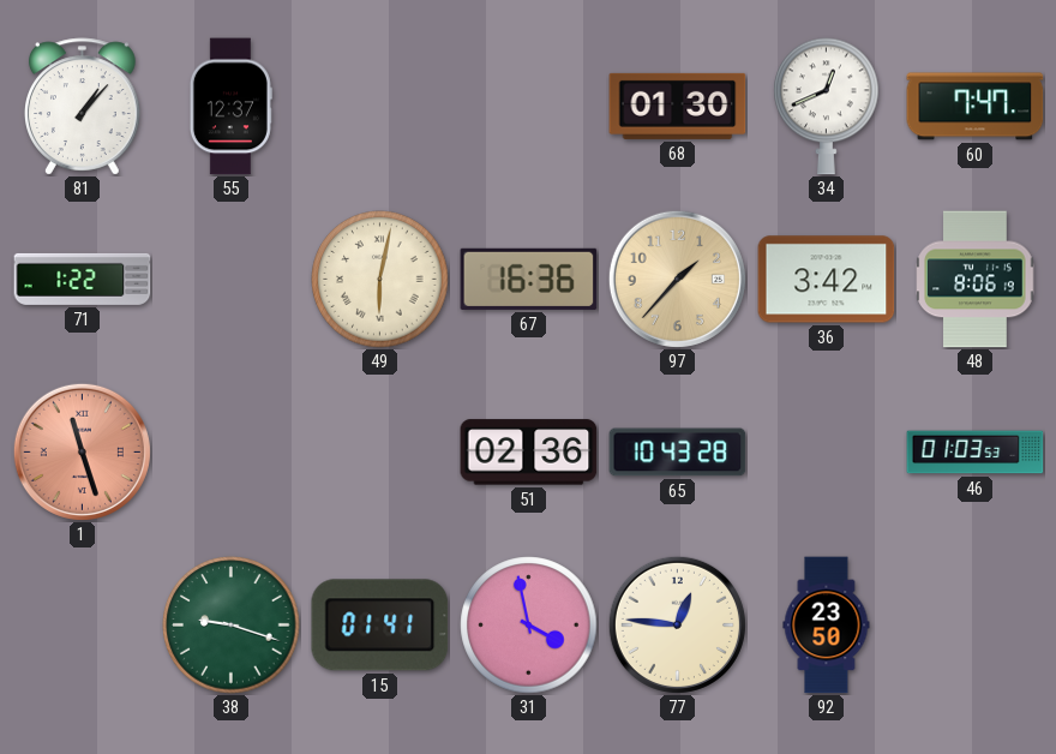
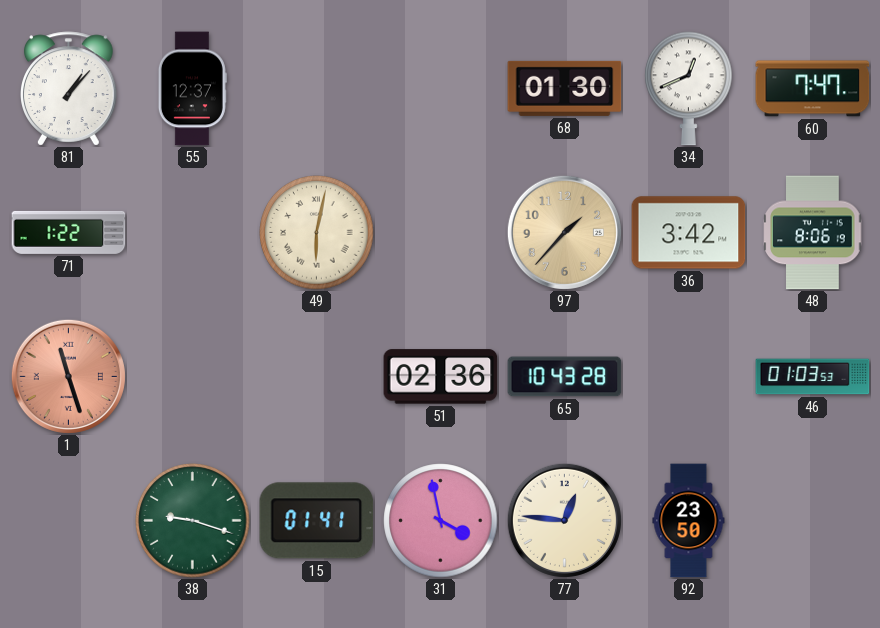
67: 16:36 -> none
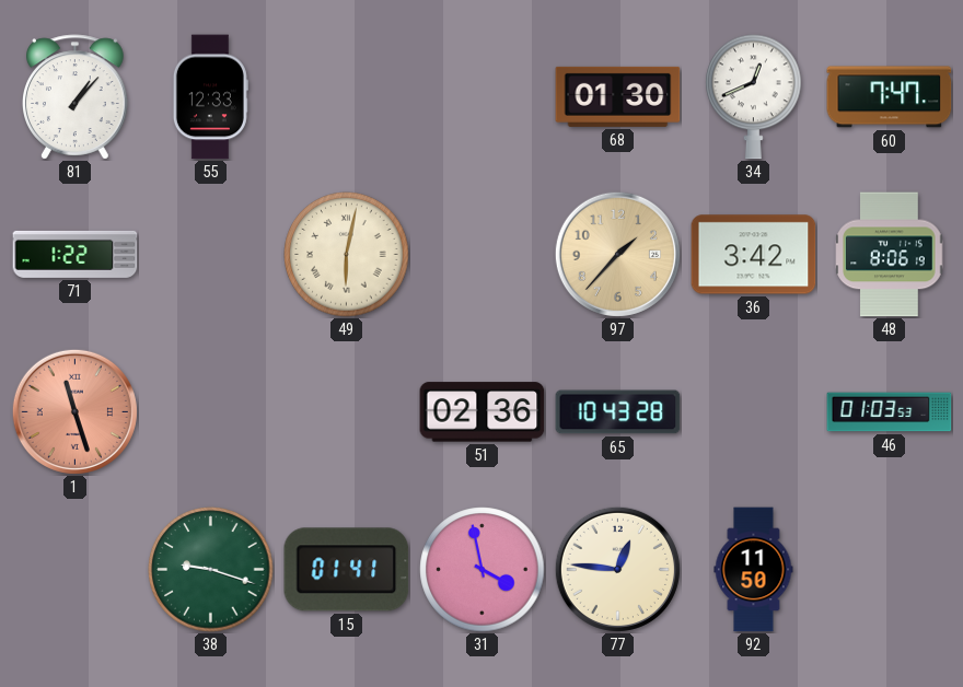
55: 12:37 -> 12:33
92: 23:50 -> 11:50
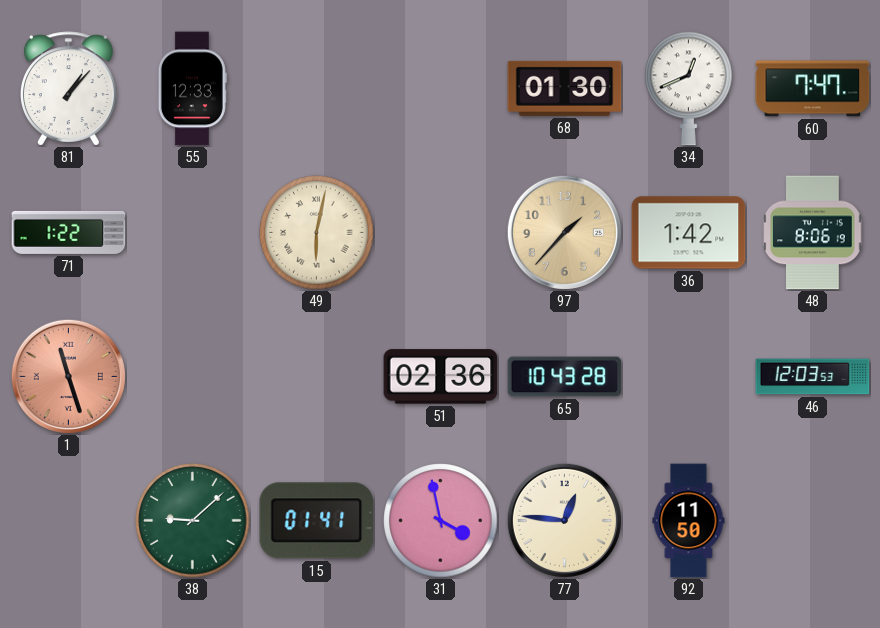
36: 3:42 -> 1:42
46: 01:03 -> 12:03
38: 9:18 -> 9:08
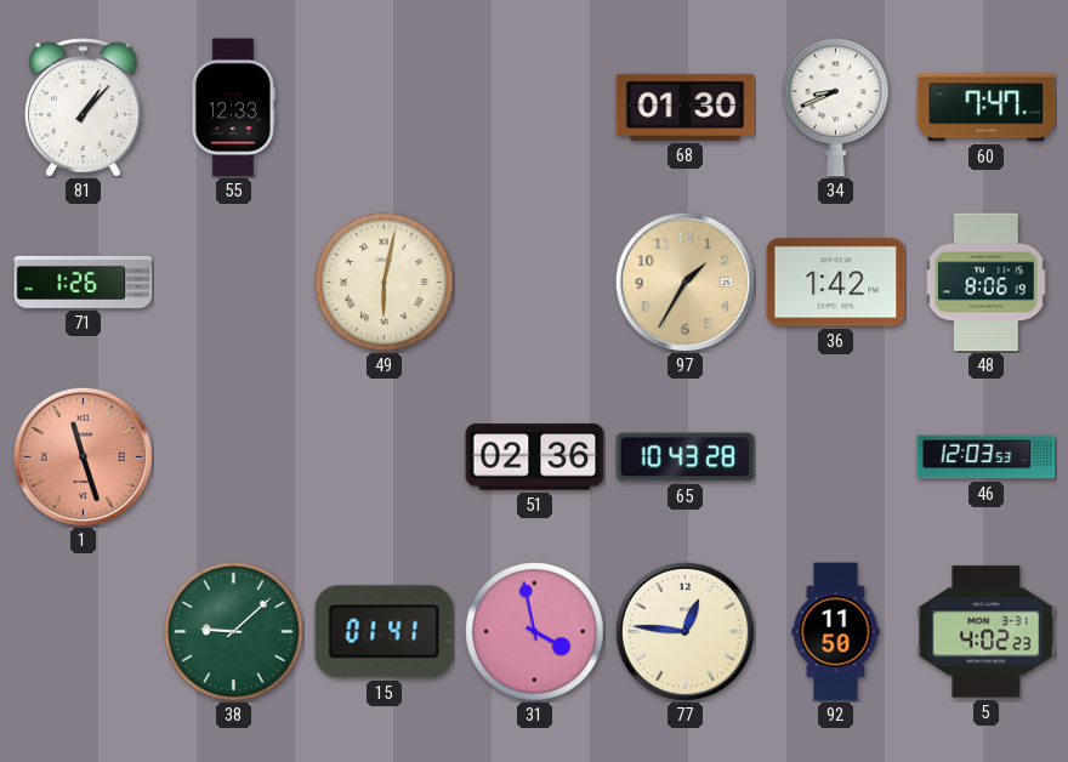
34: 12:41 -> 8:41
71: 1:22 -> 1:26
97: 1:37 -> 1:35
5: none -> 4:02
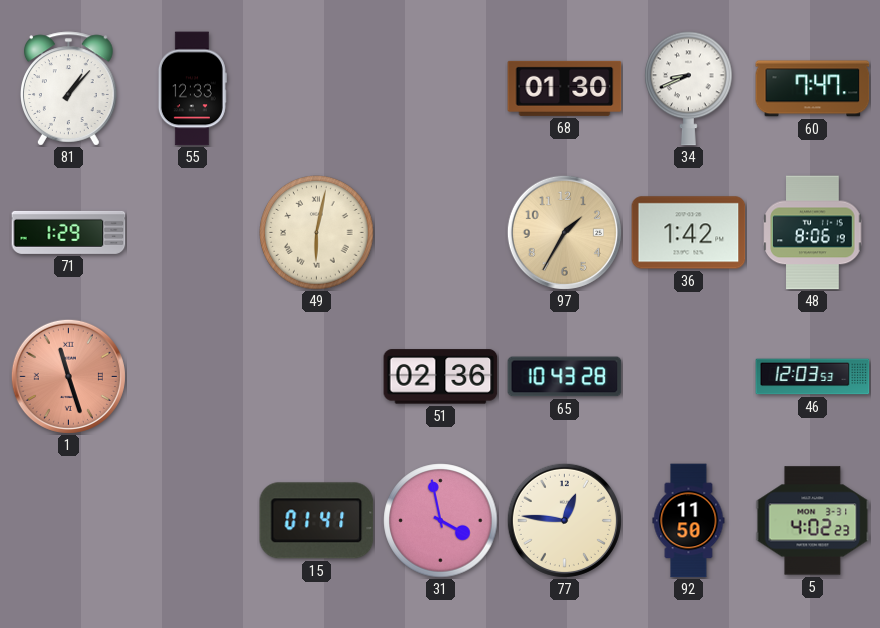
71: 1:26 -> 1:29
38: 9:08 -> none
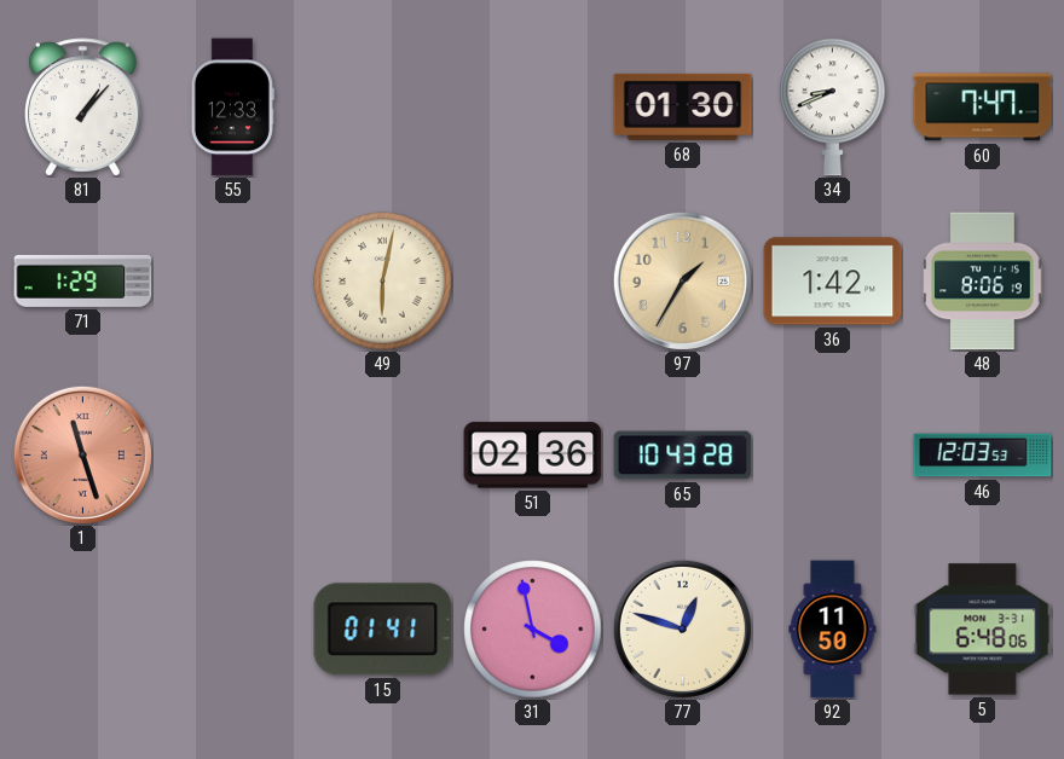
77: 12:46 -> 12:48
5: 4:02 -> 6:48
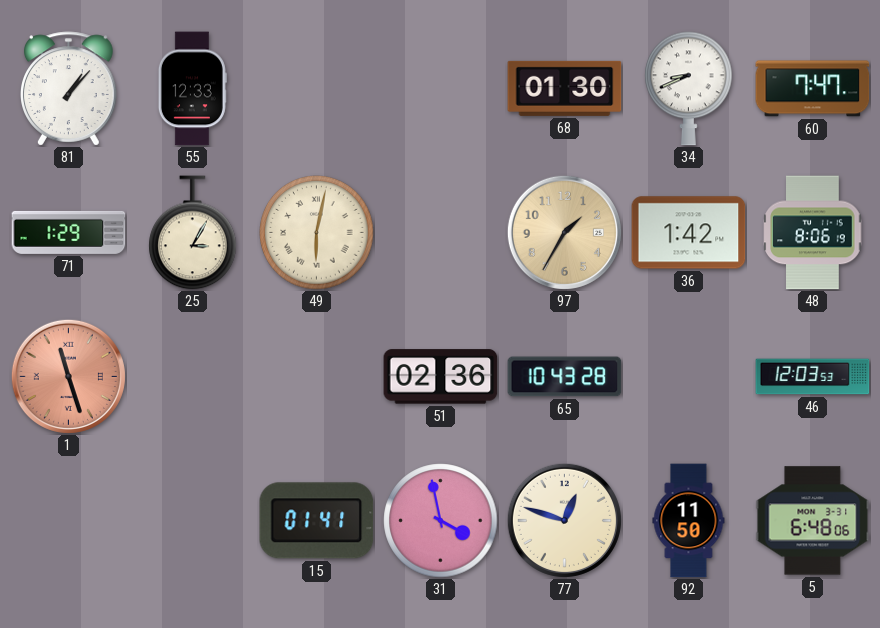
25: none -> 3:05
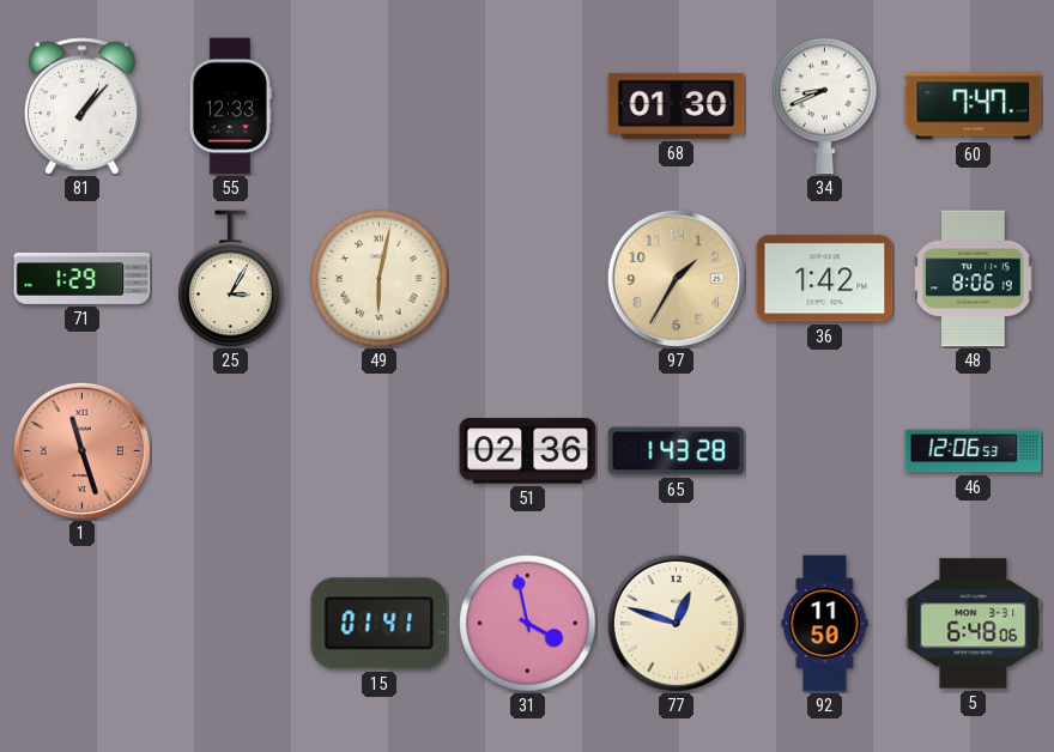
65: 10:43 -> 1:43
46: 12:03 -> 12:06
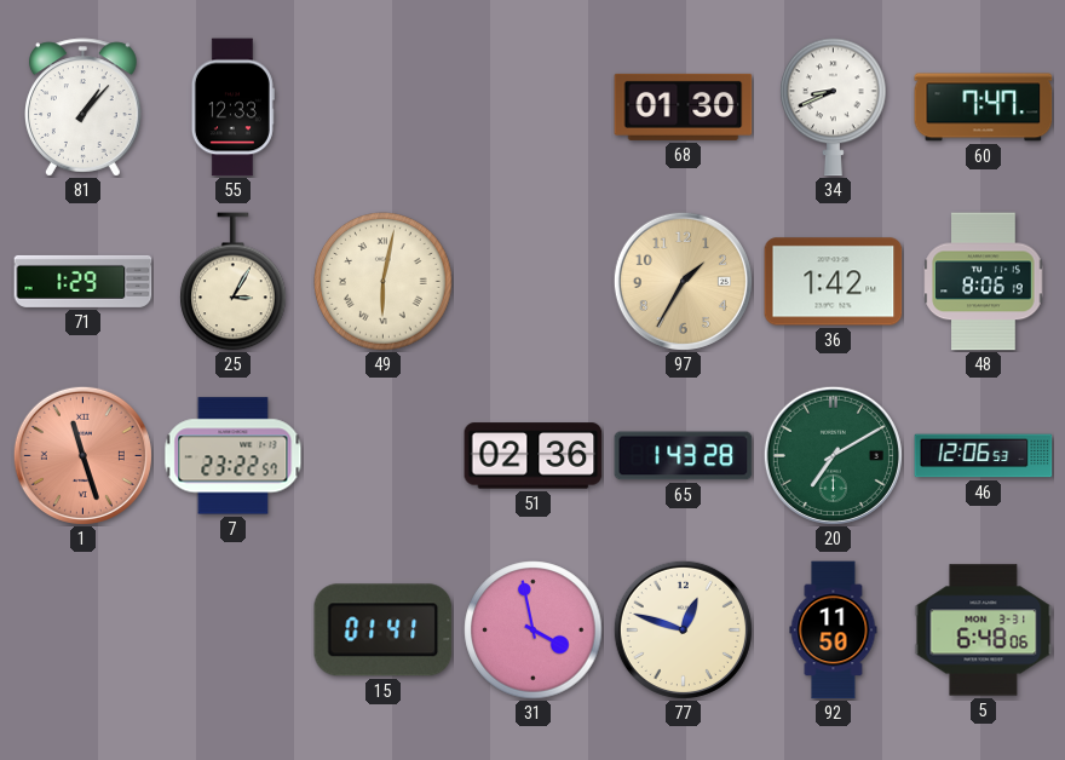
7: none -> 23:22
20: none -> 7:10
